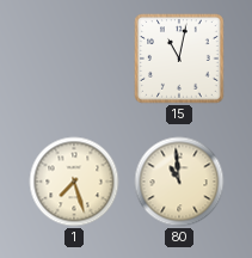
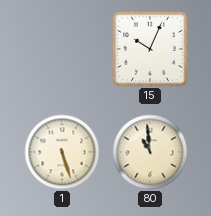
15: 11:02 -> 10:04
1: 7:27 -> 5:27
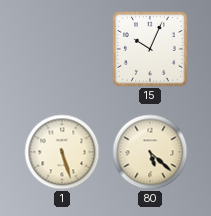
80: 10:59 -> 5:22
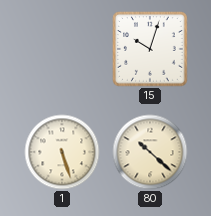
15: 10:04 -> 10:03
80: 5:22 -> 10:22
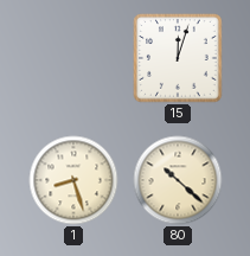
15: 10:03 -> 12:03
1: 5:27 -> 8:27
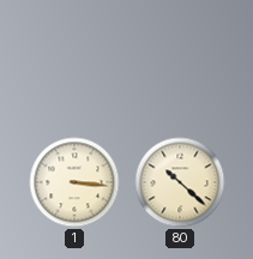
15: 12:03 -> none
1: 8:27 -> 3:16
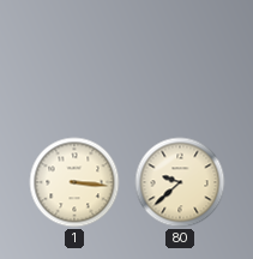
80: 10:22 -> 9:38
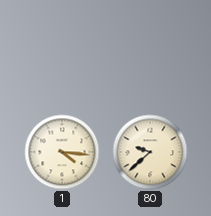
1: 3:16 -> 4:16
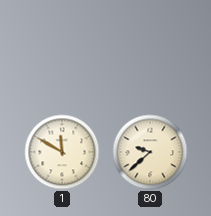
1: 4:16 -> 11:50
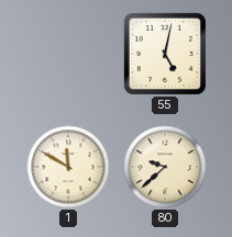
55: none -> 5:02
